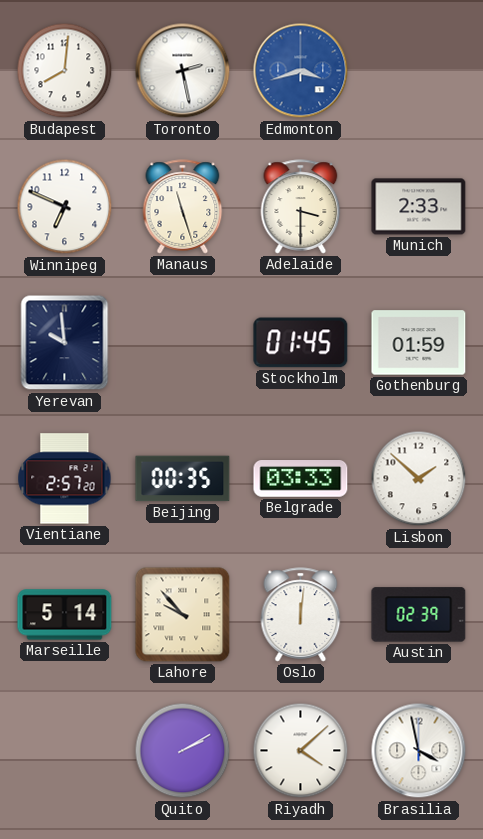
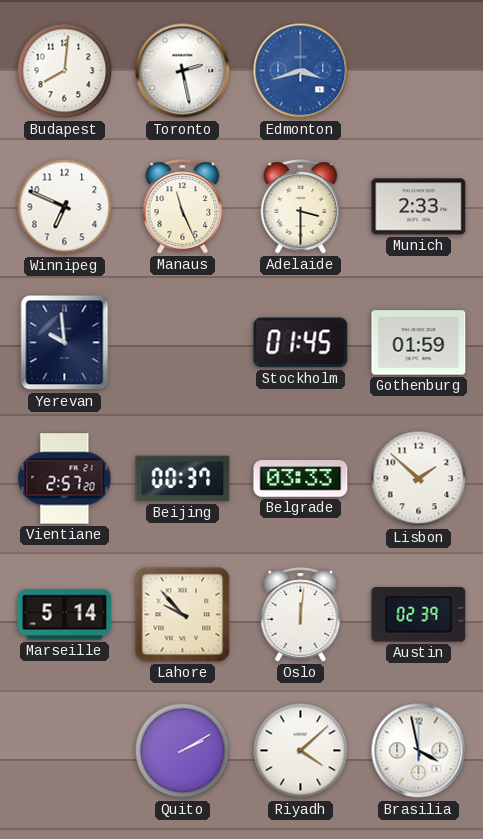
Manaus: 11:27 -> 11:26
Beijing: 00:35 -> 00:37
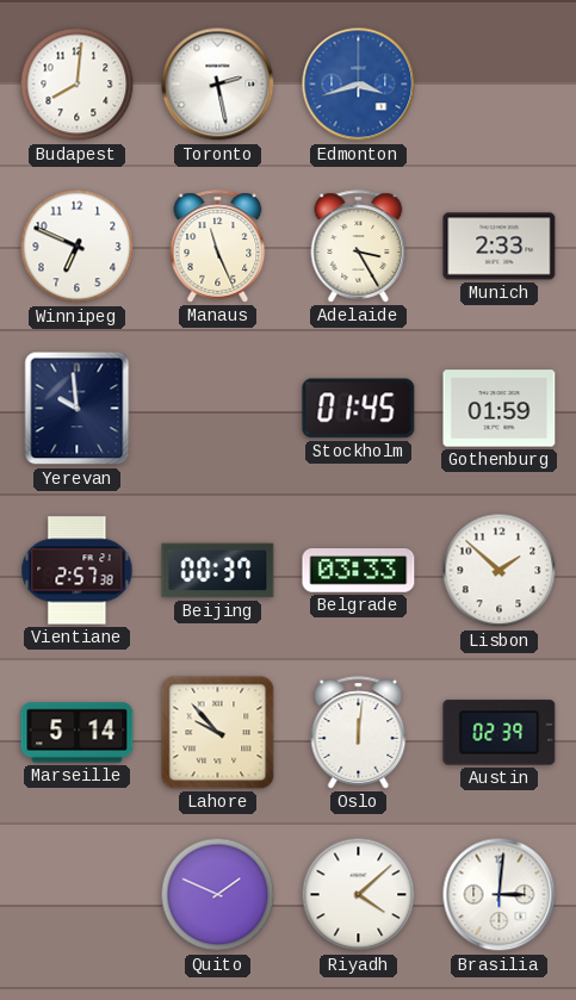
Adelaide: 3:30 -> 3:25
Vientiane: 2:57:20 -> 2:57:38
Quito: 2:10 -> 1:49
Brasilia: 3:58 -> 3:01
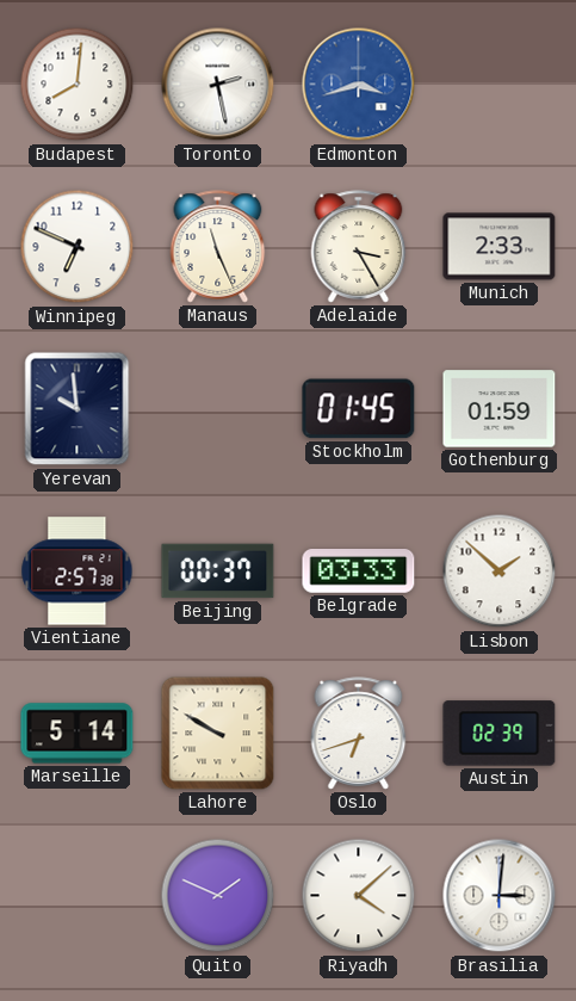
Lahore: 9:53 -> 9:50
Oslo: 12:01 -> 6:42
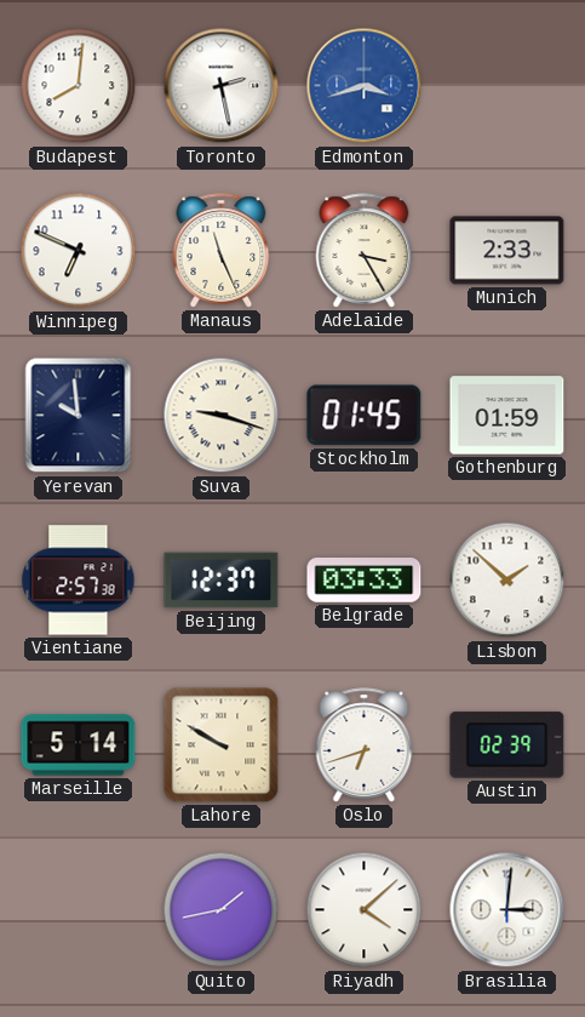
Suva: none -> 9:18
Beijing: 00:37 -> 12:37
Quito: 1:49 -> 1:43
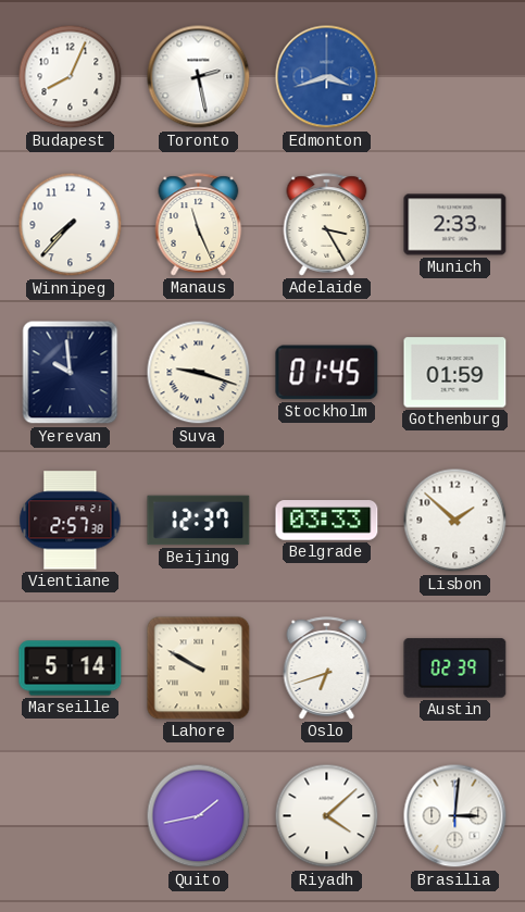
Budapest: 8:01 -> 8:04
Winnipeg: 6:49 -> 7:37
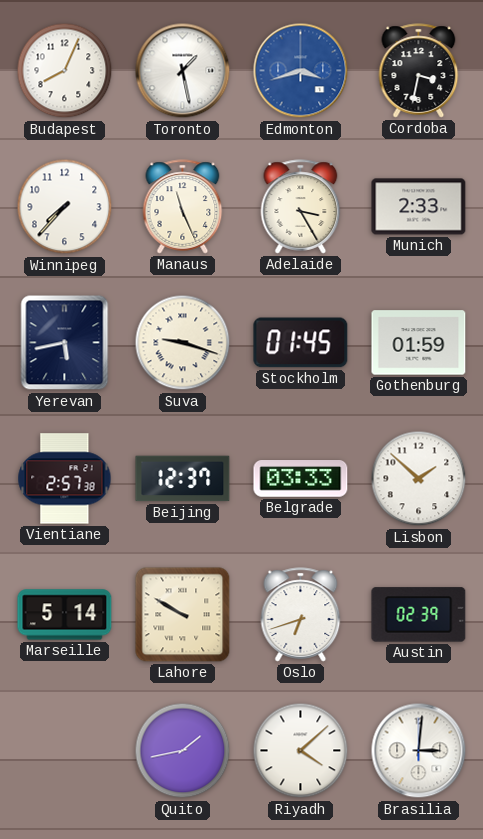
Toronto: 2:28 -> 1:28
Cordoba: none -> 3:32
Yerevan: 9:59 -> 5:43
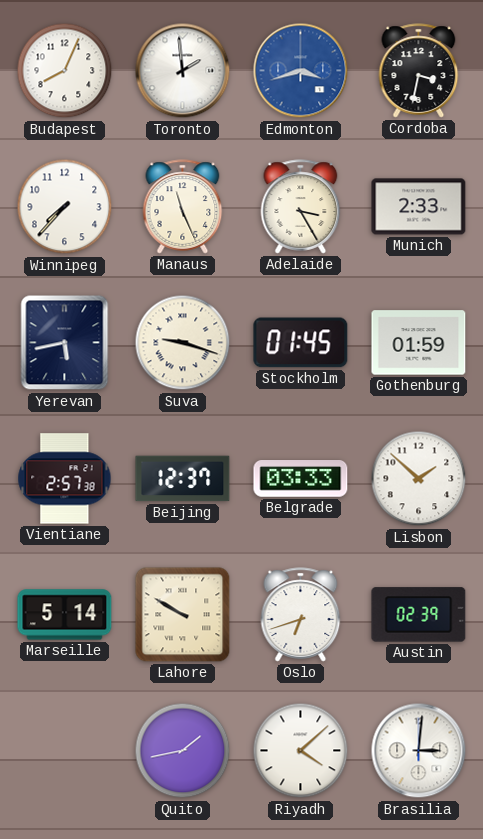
Toronto: 1:28 -> 1:59
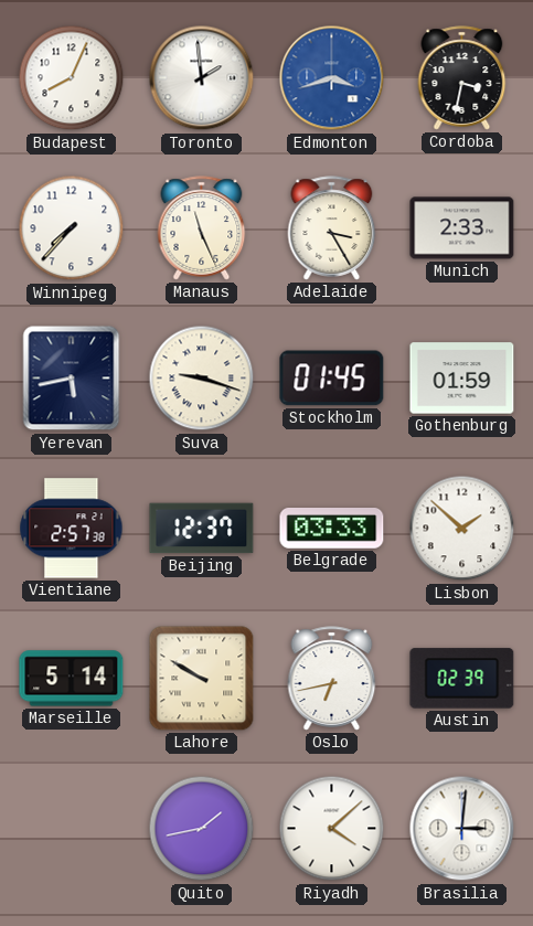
Oslo: 6:42 -> 6:43
